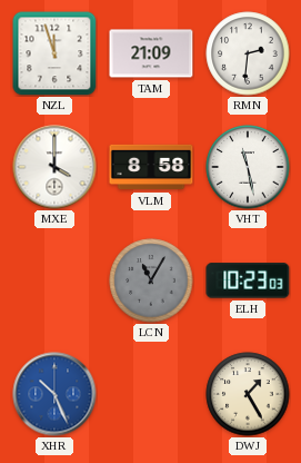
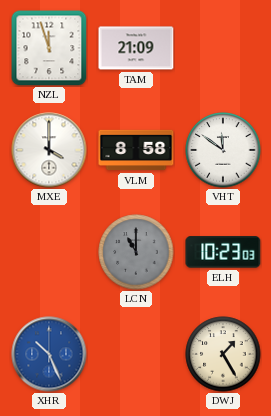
RMN: 2:31 -> none
VHT: 11:28 -> 11:51
LCN: 11:05 -> 11:00
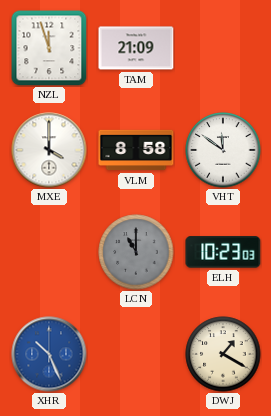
DWJ: 1:25 -> 1:20
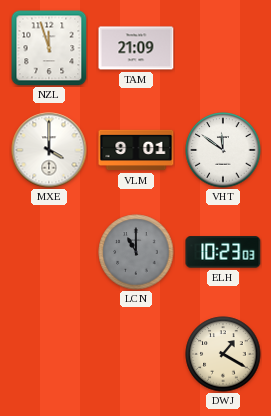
VLM: 8:58 -> 9:01
XHR: 10:26 -> none
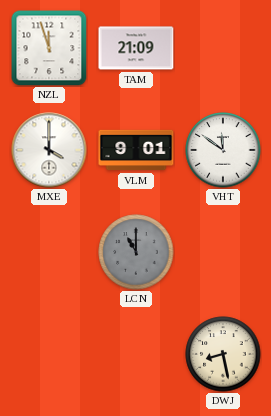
ELH: 10:23 -> none
DWJ: 1:20 -> 8:28
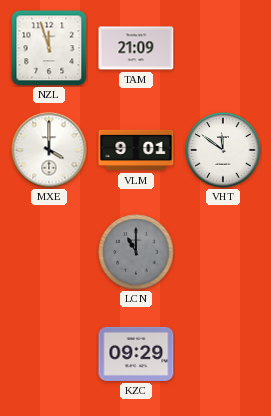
KZC: none -> 09:29
DWJ: 8:28 -> none
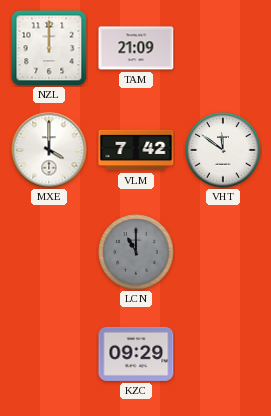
NZL: 11:57 -> 12:00
VLM: 9:01 -> 7:42
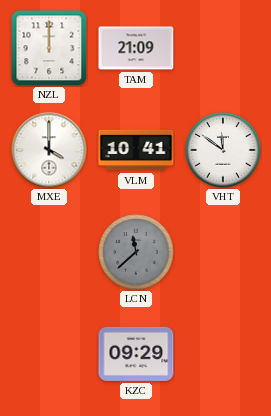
VLM: 7:42 -> 10:41
LCN: 11:00 -> 11:38
